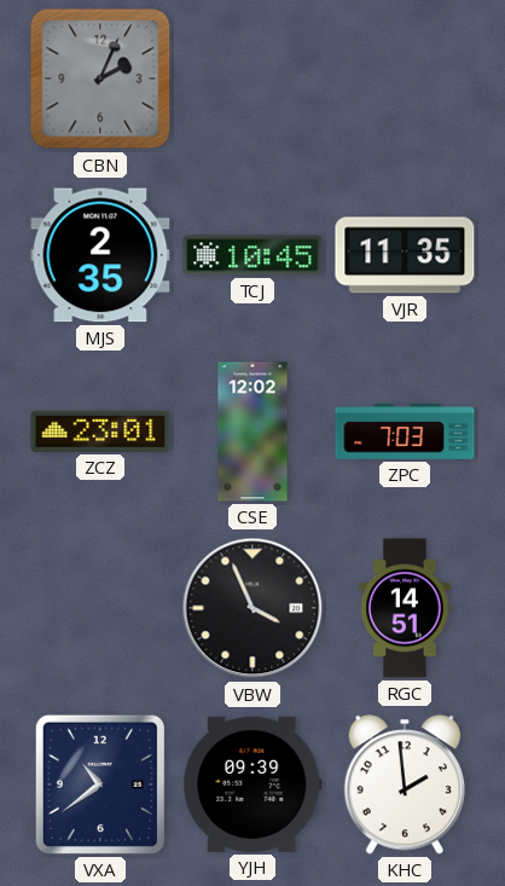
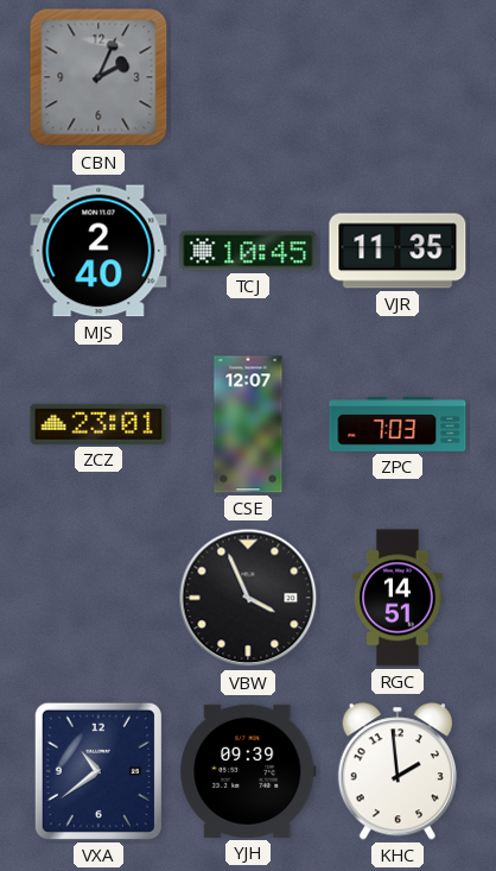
MJS: 2:35 -> 2:40
CSE: 12:02 -> 12:07
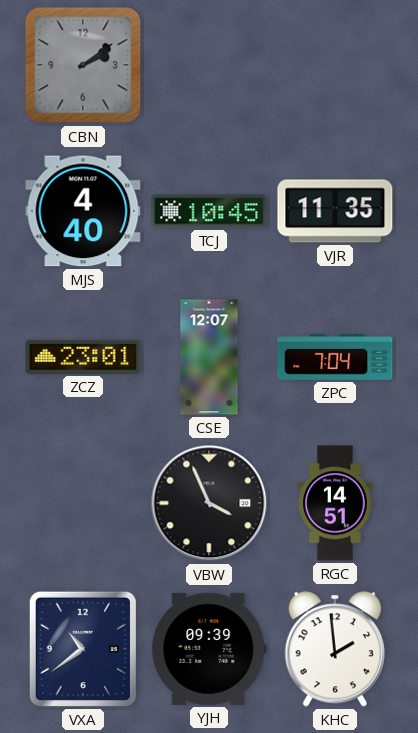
CBN: 2:04 -> 2:09
MJS: 2:40 -> 4:40
ZPC: 7:03 -> 7:04
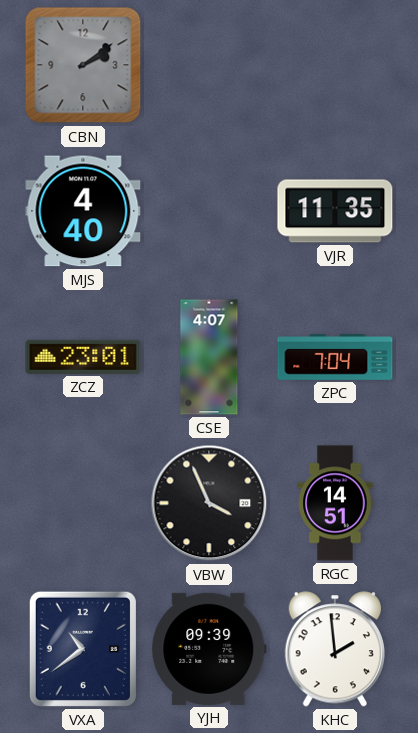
TCJ: 10:45 -> none
CSE: 12:07 -> 4:07
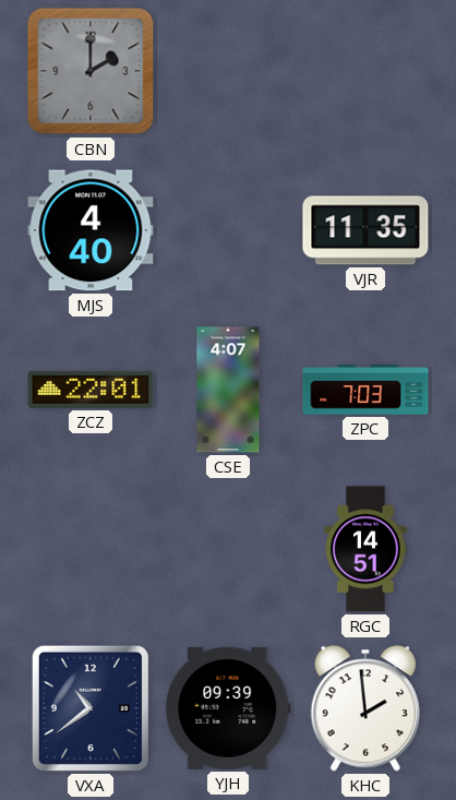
CBN: 2:09 -> 2:00
ZCZ: 23:01 -> 22:01
ZPC: 7:04 -> 7:03
VBW: 3:56 -> none
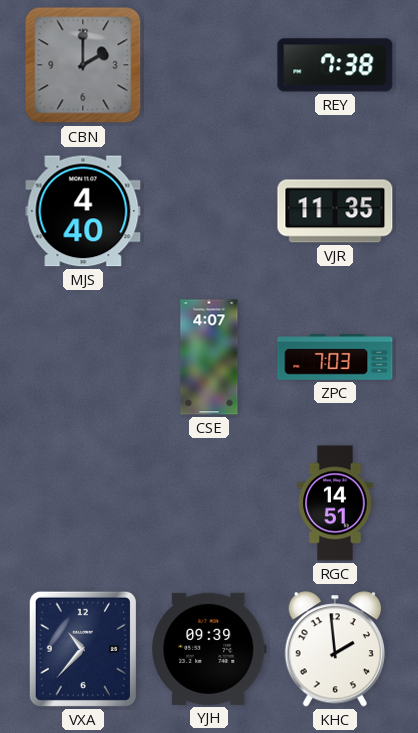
REY: none -> 7:38
ZCZ: 22:01 -> none
VXA: 10:39 -> 10:37
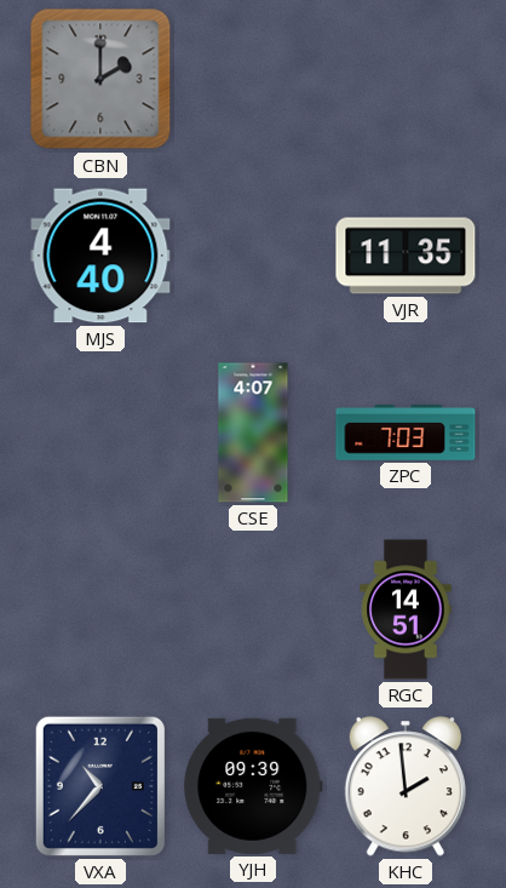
REY: 7:38 -> none
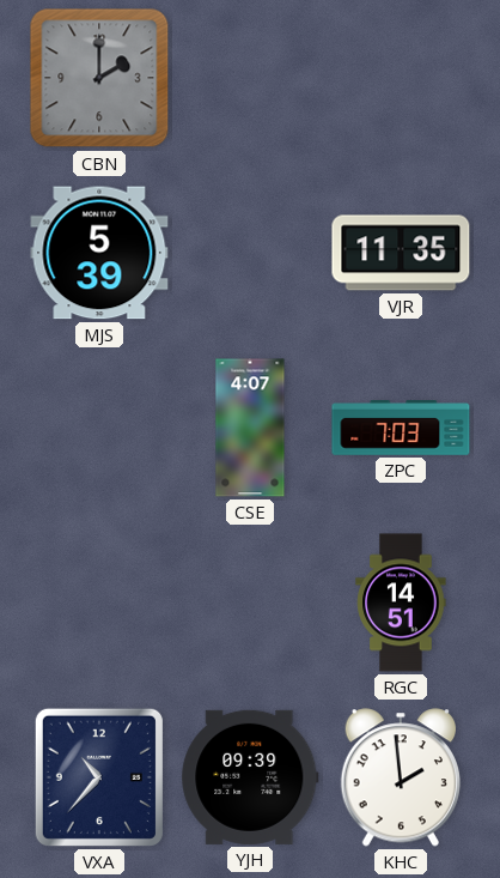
MJS: 4:40 -> 5:39
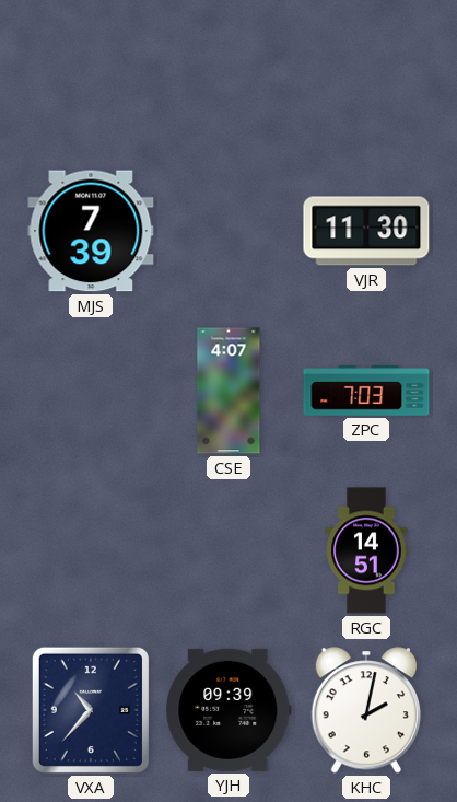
CBN: 2:00 -> none
MJS: 5:39 -> 7:39
VJR: 11:35 -> 11:30
KHC: 1:59 -> 2:02
